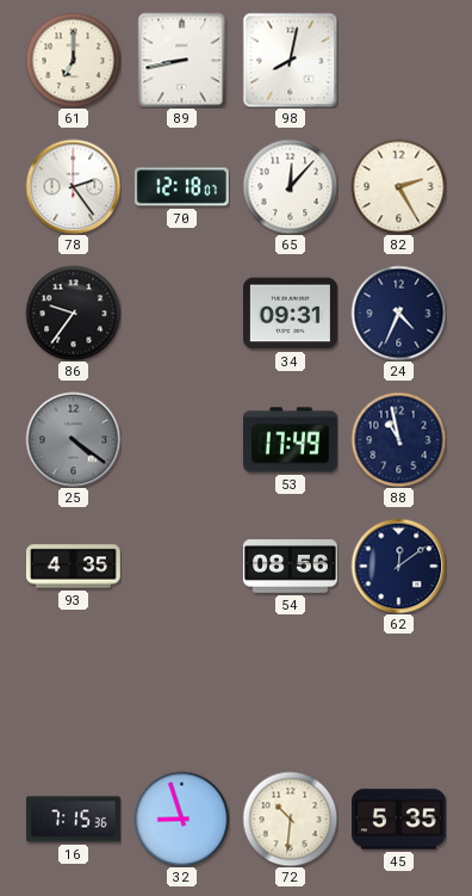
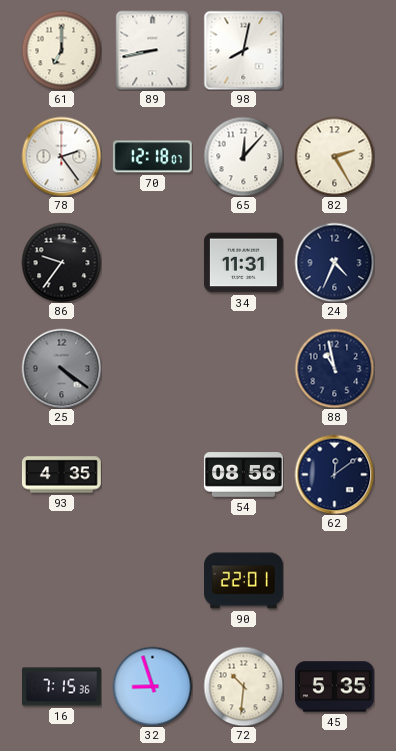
34: 09:31 -> 11:31
53: 17:49 -> none
90: none -> 22:01
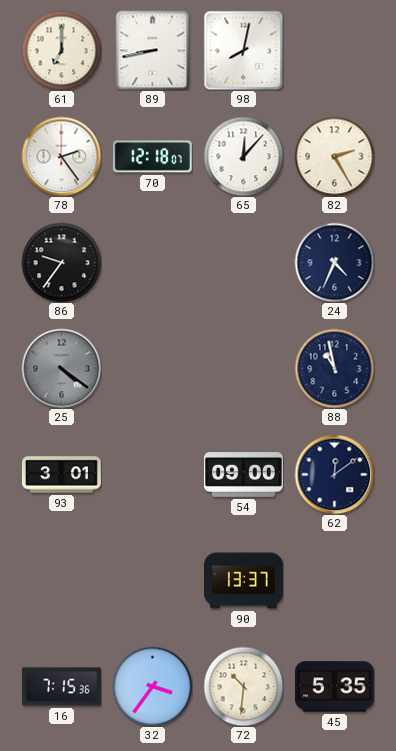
34: 11:31 -> none
93: 4:35 -> 3:01
54: 08:56 -> 09:00
90: 22:01 -> 13:37
32: 8:57 -> 3:36
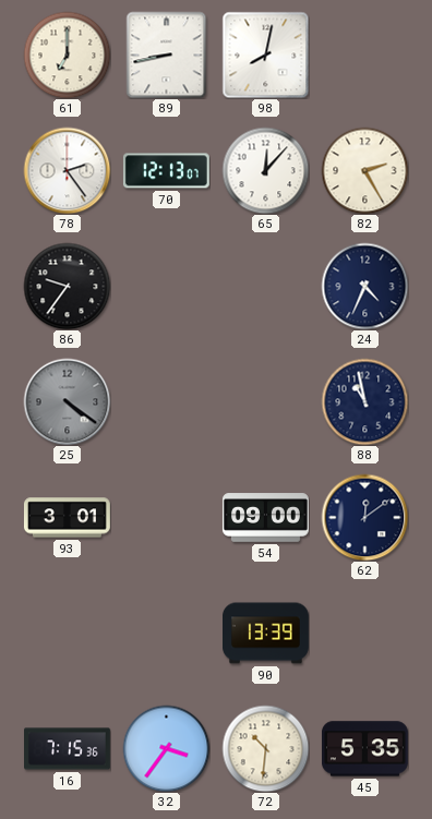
70: 12:18 -> 12:13
90: 13:37 -> 13:39
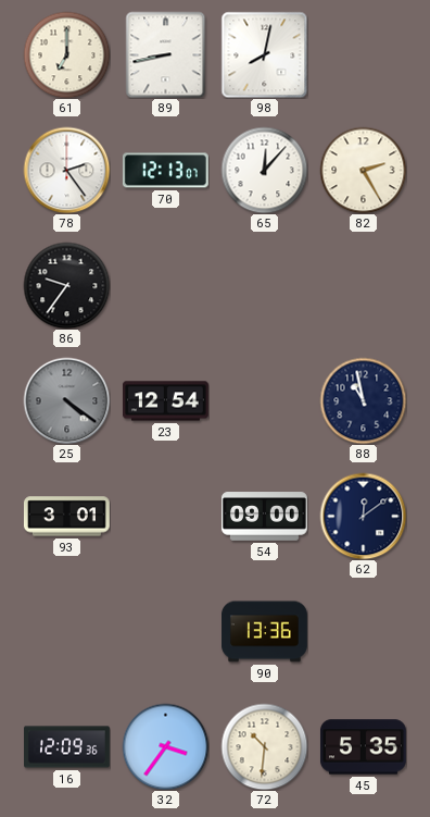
24: 4:34 -> none
23: none -> 12:54
90: 13:39 -> 13:36
16: 7:15 -> 12:09
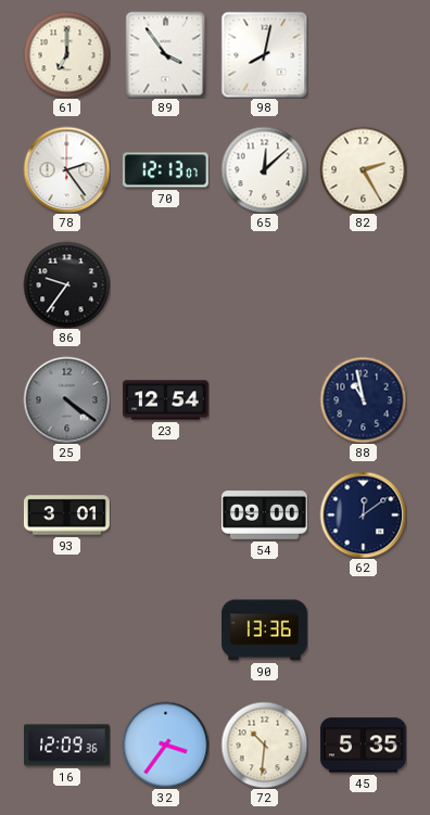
89: 8:43 -> 3:54
65: 12:07 -> 12:08
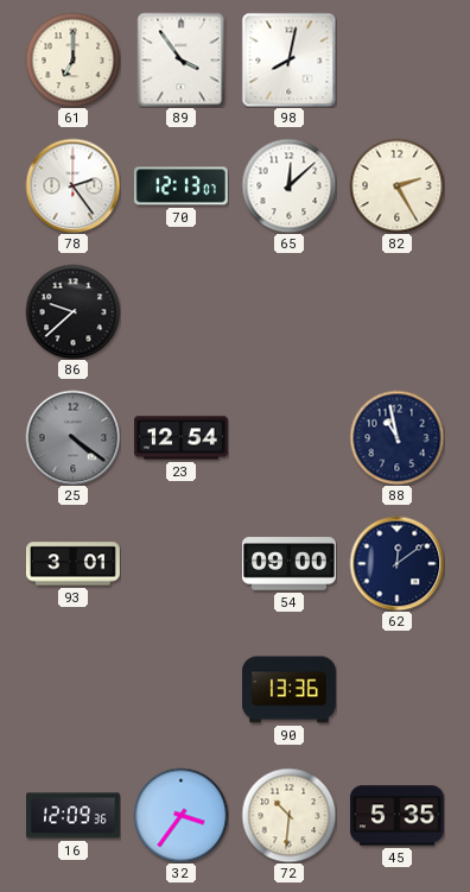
86: 9:36 -> 9:38
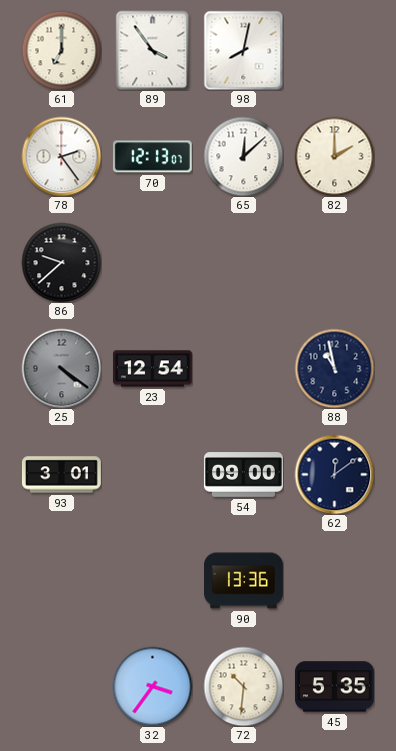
82: 2:25 -> 2:00
16: 12:09 -> none
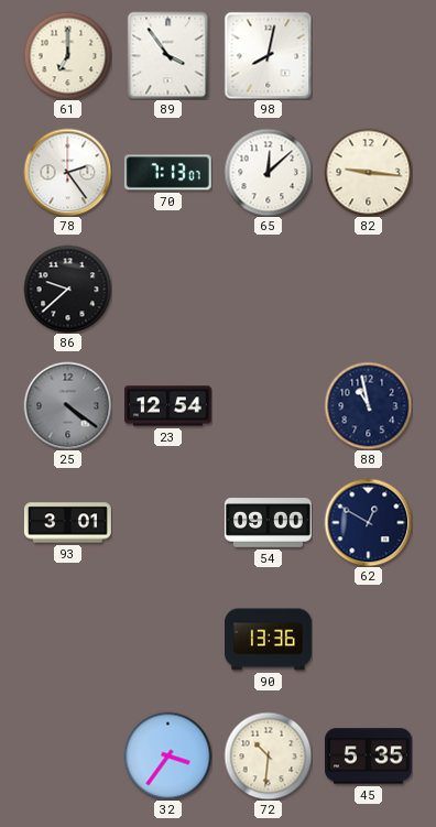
70: 12:13 -> 7:13
82: 2:00 -> 9:16
62: 12:09 -> 12:50
